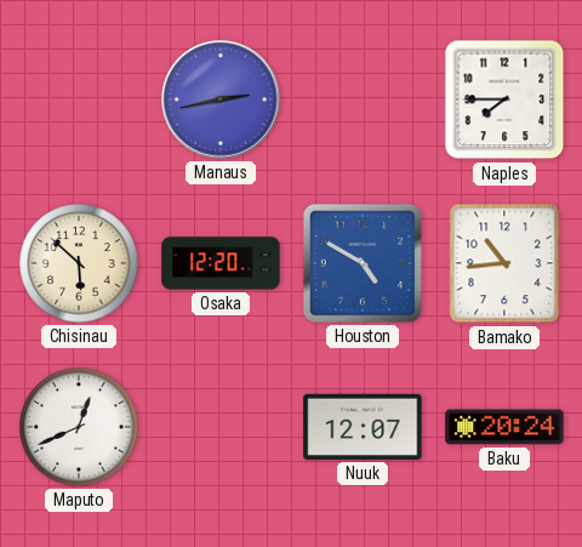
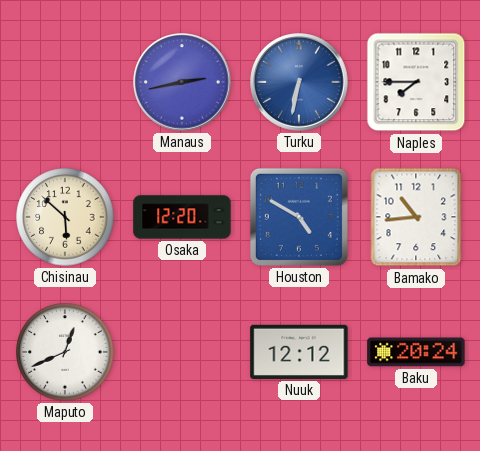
Turku: none -> 6:32
Nuuk: 12:07 -> 12:12
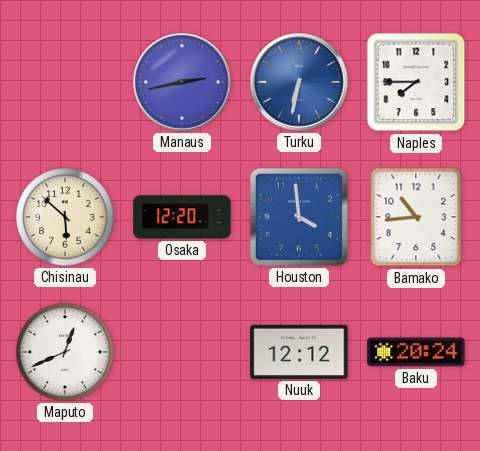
Houston: 4:50 -> 3:59
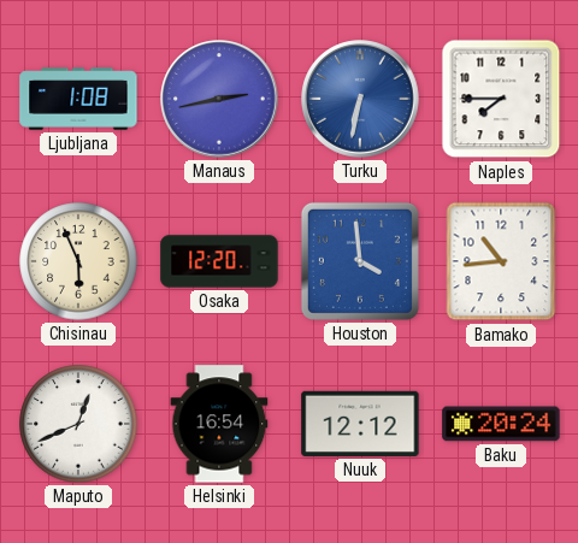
Ljubljana: none -> 1:08
Chisinau: 5:52 -> 5:56
Helsinki: none -> 16:54
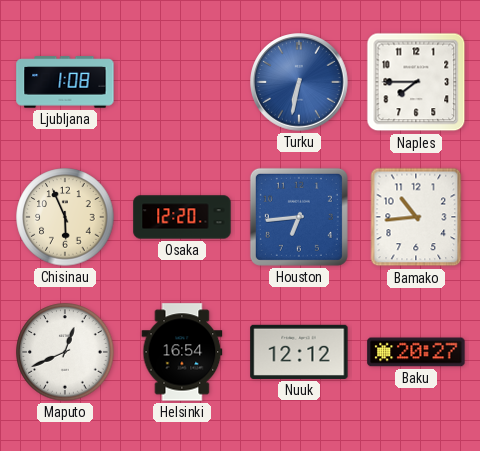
Manaus: 2:43 -> none
Houston: 3:59 -> 6:44
Baku: 20:24 -> 20:27
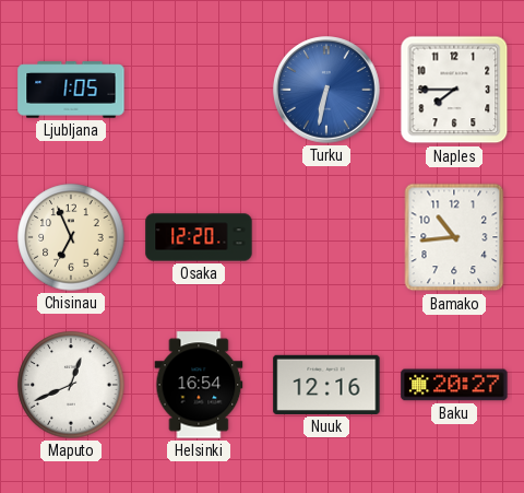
Ljubljana: 1:08 -> 1:05
Chisinau: 5:56 -> 6:56
Houston: 6:44 -> none
Nuuk: 12:12 -> 12:16
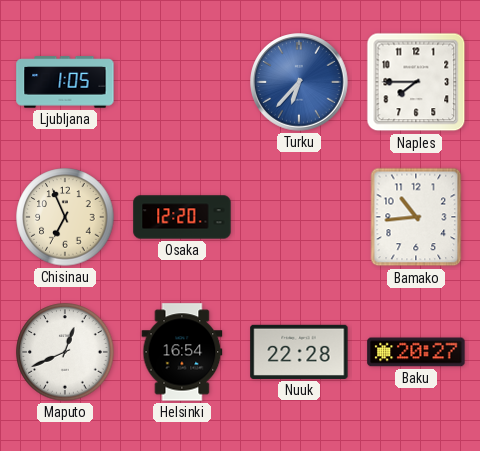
Turku: 6:32 -> 6:37
Nuuk: 12:16 -> 22:28
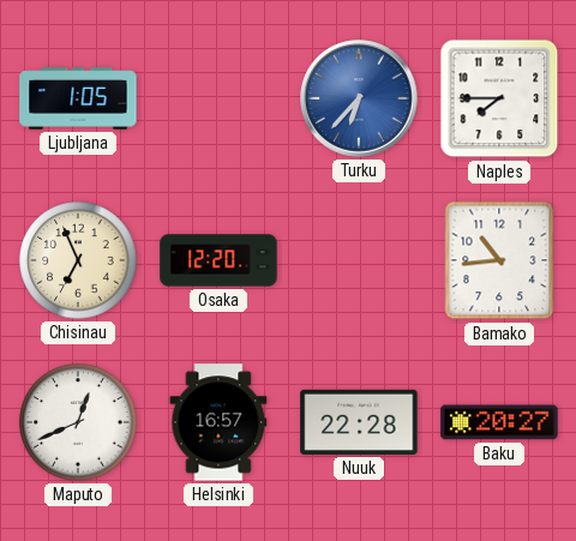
Helsinki: 16:54 -> 16:57
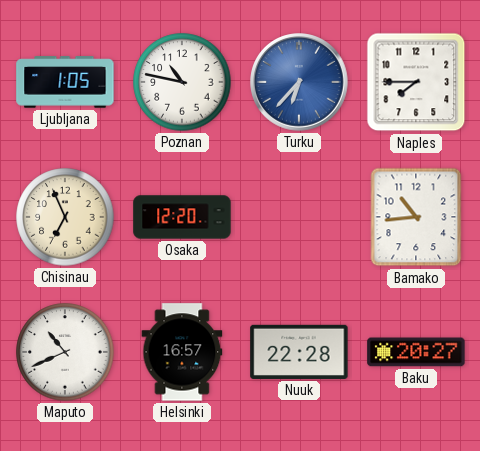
Poznan: none -> 10:47
Maputo: 12:41 -> 10:41
